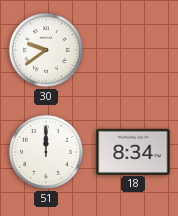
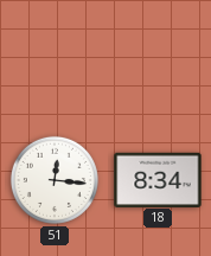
30: 9:39 -> none
51: 12:00 -> 12:16
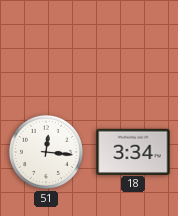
18: 8:34 -> 3:34
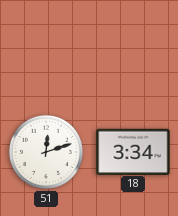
51: 12:16 -> 12:12
